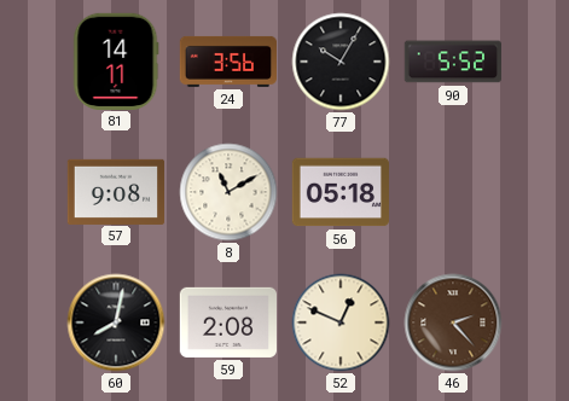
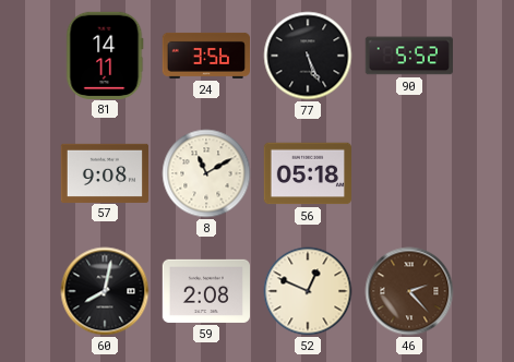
77: 10:05 -> 5:26
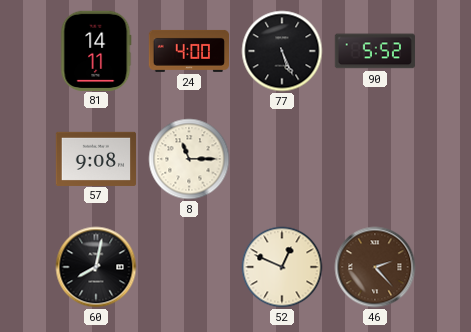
24: 3:56 -> 4:00
8: 11:10 -> 11:15
56: 05:18 -> none
59: 2:08 -> none
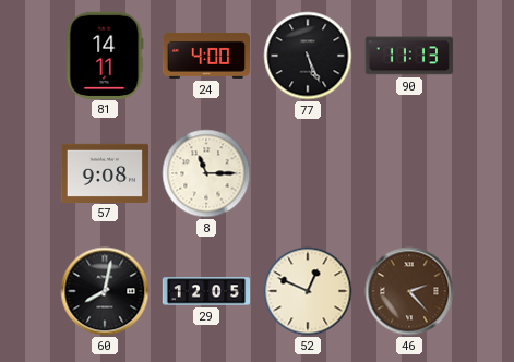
90: 5:52 -> 11:13
29: none -> 12:05
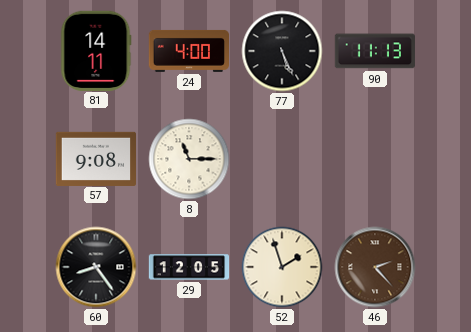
60: 8:02 -> 8:24
52: 12:49 -> 1:57
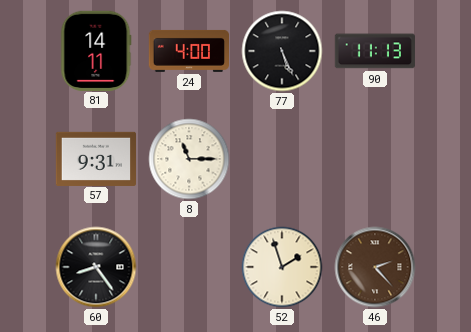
57: 9:08 -> 9:31
29: 12:05 -> none
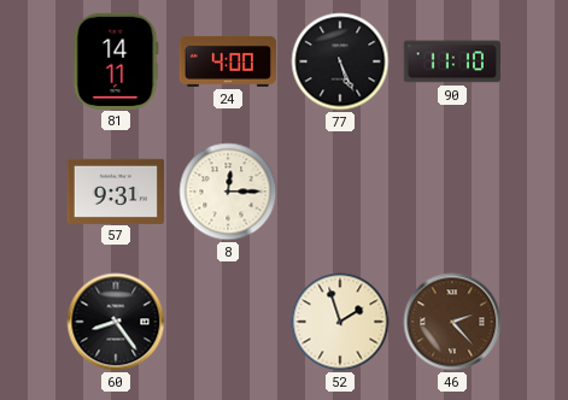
90: 11:13 -> 11:10
8: 11:15 -> 12:15
